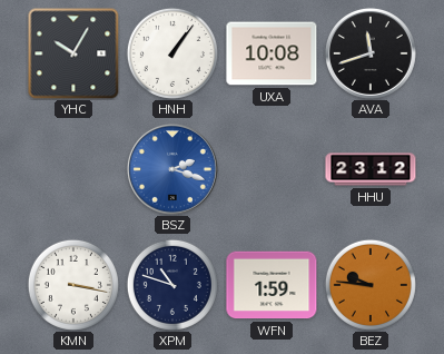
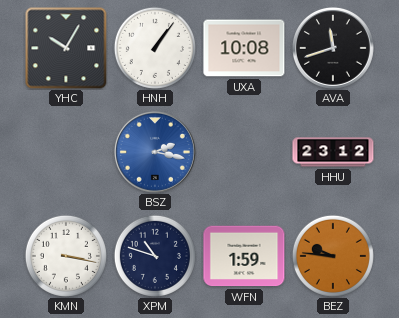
BSZ: 2:18 -> 2:17
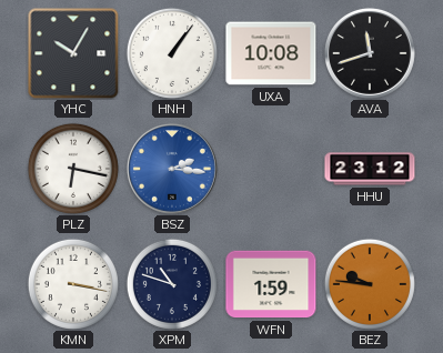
PLZ: none -> 6:17
BSZ: 2:17 -> 2:16
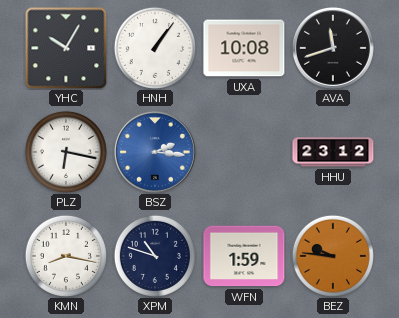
KMN: 3:17 -> 8:17
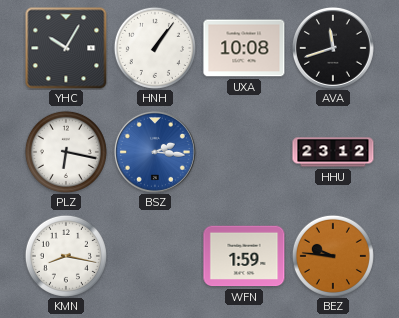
XPM: 10:48 -> none
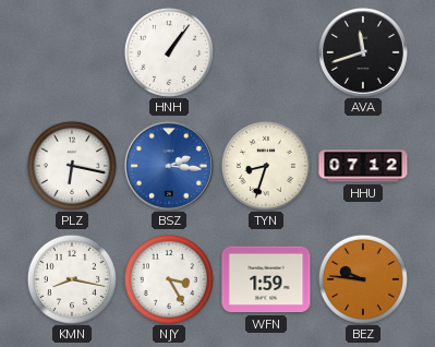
YHC: 10:05 -> none
UXA: 10:08 -> none
TYN: none -> 8:33
HHU: 23:12 -> 07:12
NJY: none -> 3:25
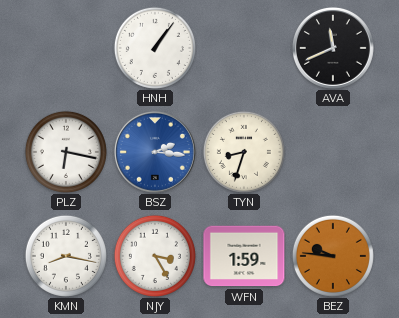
AVA: 11:42 -> 11:41
HHU: 07:12 -> none
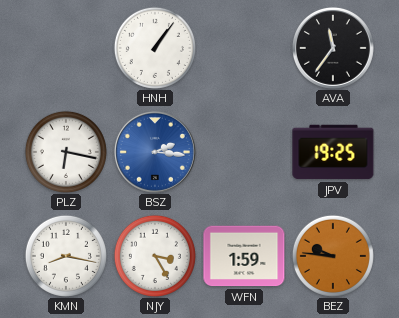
AVA: 11:41 -> 11:36
TYN: 8:33 -> none
JPV: none -> 19:25
